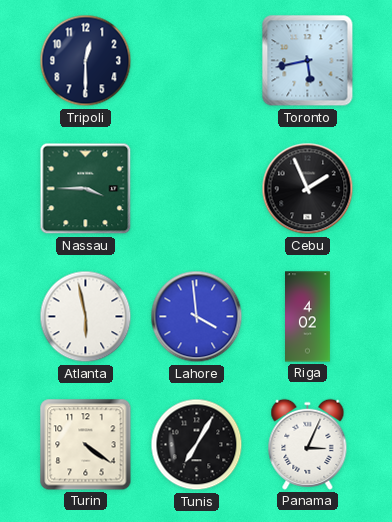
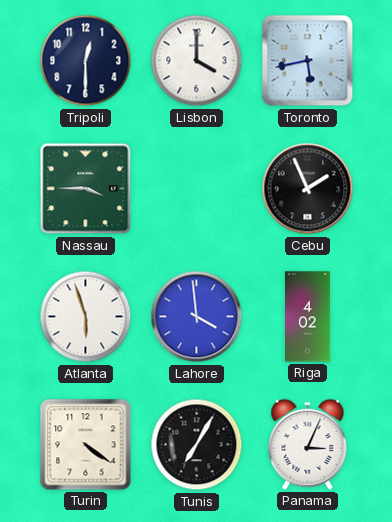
Lisbon: none -> 4:00
Atlanta: 5:58 -> 5:57
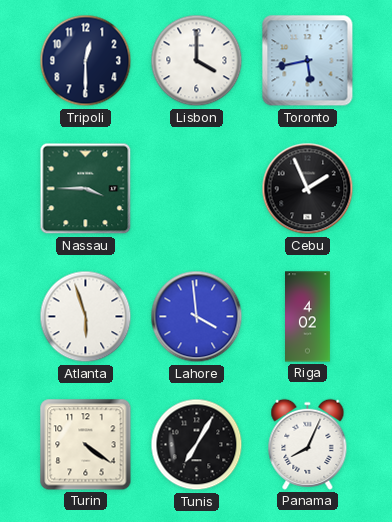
Panama: 3:04 -> 8:04
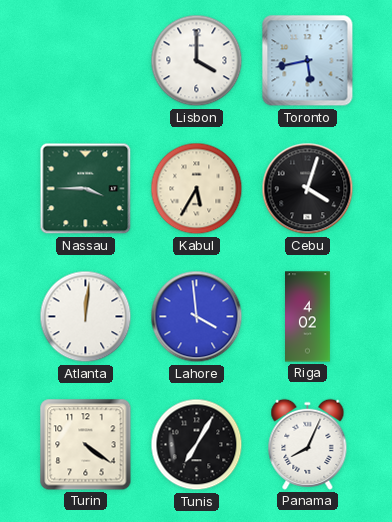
Tripoli: 12:30 -> none
Kabul: none -> 5:35
Cebu: 1:56 -> 4:03
Atlanta: 5:57 -> 12:01
